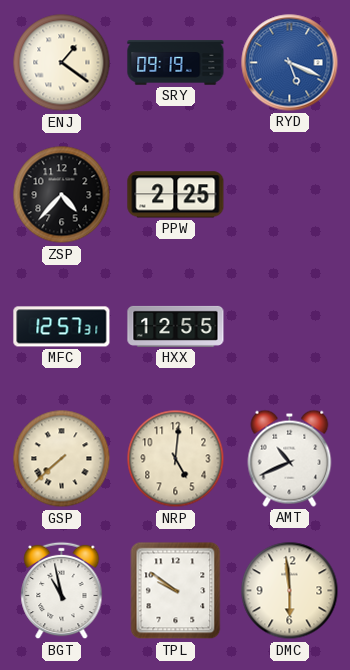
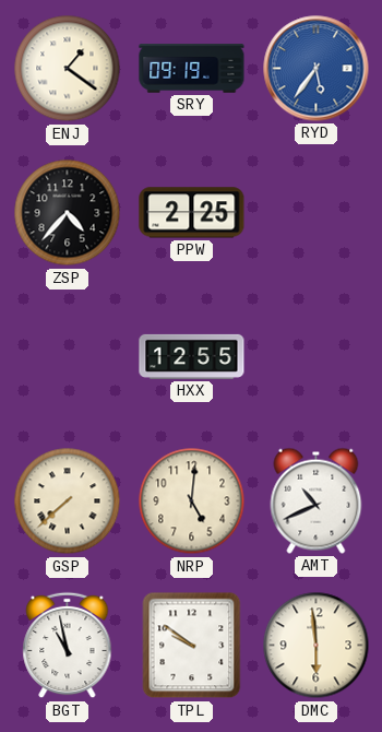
RYD: 5:19 -> 5:36
MFC: 12:57 -> none
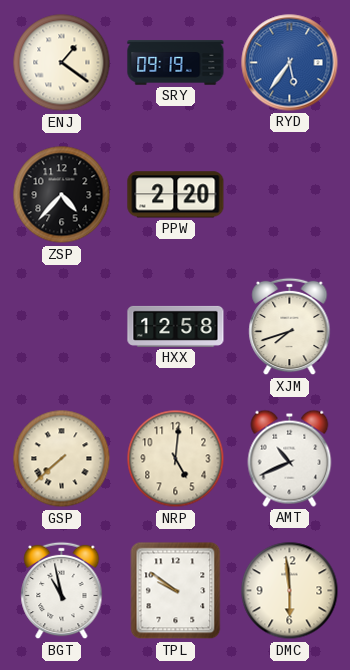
PPW: 2:25 -> 2:20
HXX: 12:55 -> 12:58
XJM: none -> 7:42
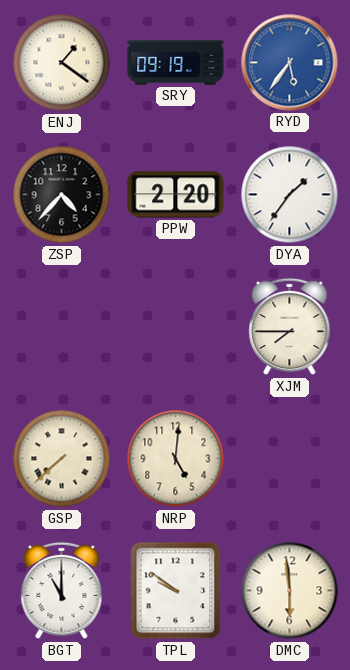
DYA: none -> 1:36
HXX: 12:58 -> none
XJM: 7:42 -> 7:45
AMT: 10:41 -> none
BGT: 10:58 -> 11:00
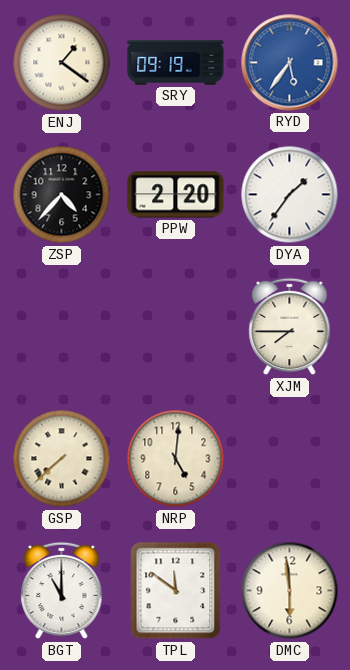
TPL: 9:51 -> 11:51
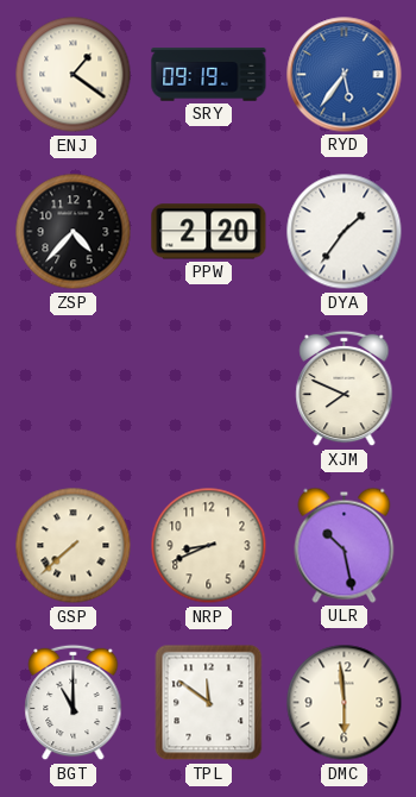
XJM: 7:45 -> 7:49
NRP: 5:01 -> 8:41
ULR: none -> 10:28
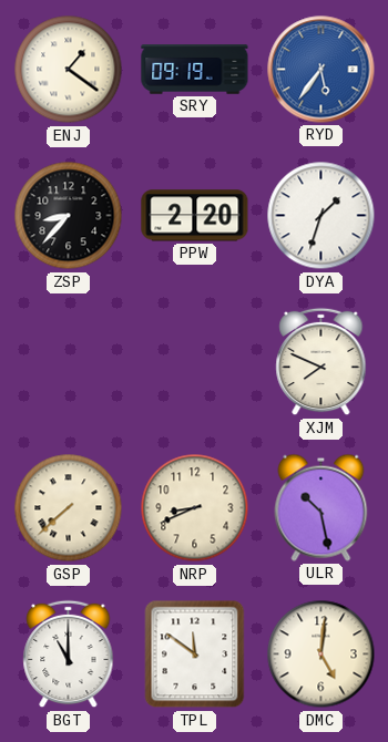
ZSP: 4:37 -> 8:37
DYA: 1:36 -> 1:33
DMC: 5:59 -> 5:01
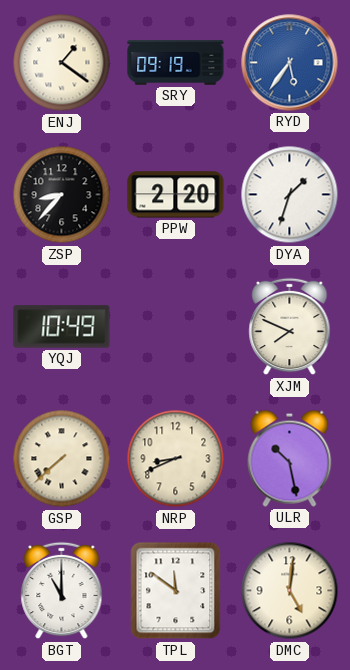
YQJ: none -> 10:49
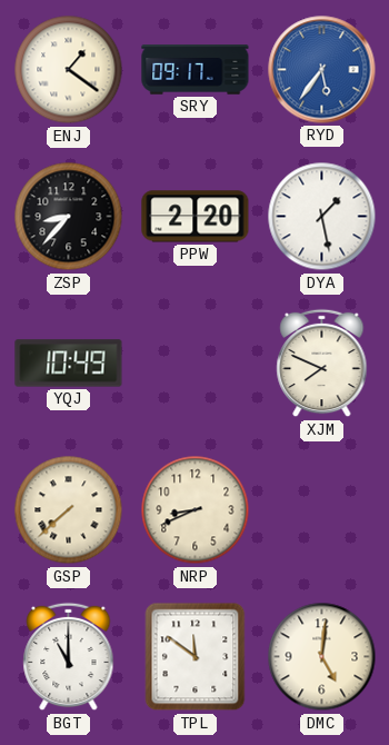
SRY: 09:19 -> 09:17
DYA: 1:33 -> 1:28
ULR: 10:28 -> none
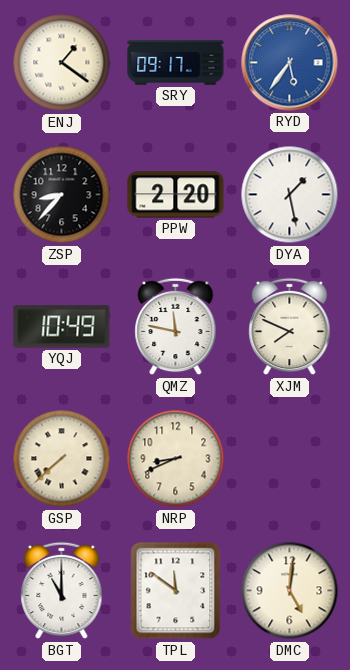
QMZ: none -> 11:47
